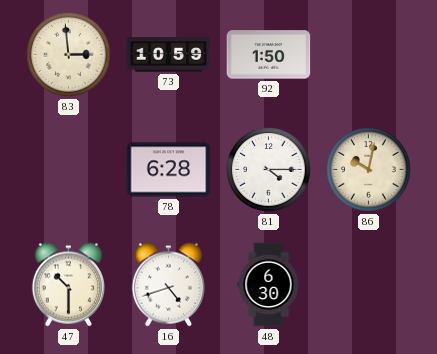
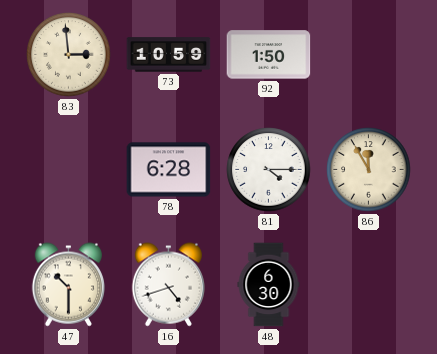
86: 10:02 -> 11:55
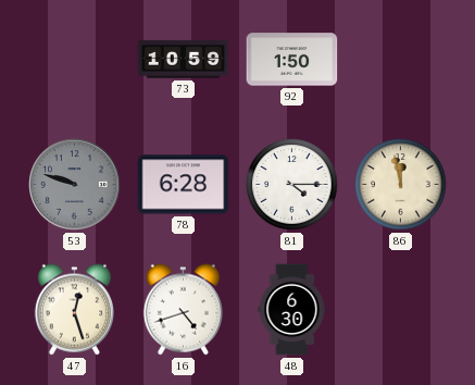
83: 2:59 -> none
53: none -> 9:48
86: 11:55 -> 11:58
47: 10:30 -> 12:27
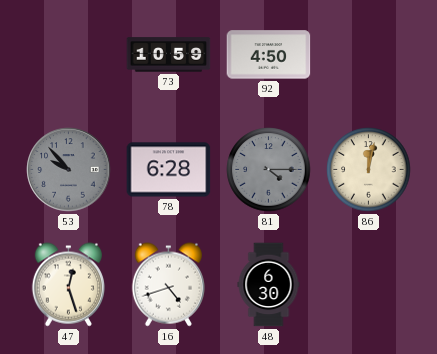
92: 1:50 -> 4:50
53: 9:48 -> 9:53
81 dial: white -> grey
86: 11:58 -> 12:02
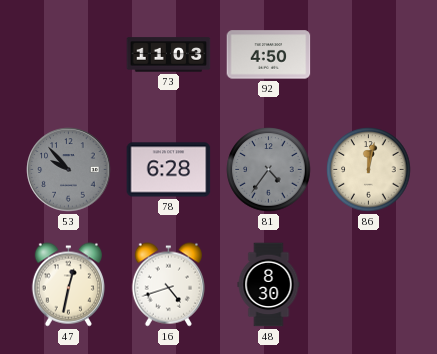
73: 10:59 -> 11:03
81: 4:15 -> 4:36
47: 12:27 -> 12:32
48: 6:30 -> 8:30
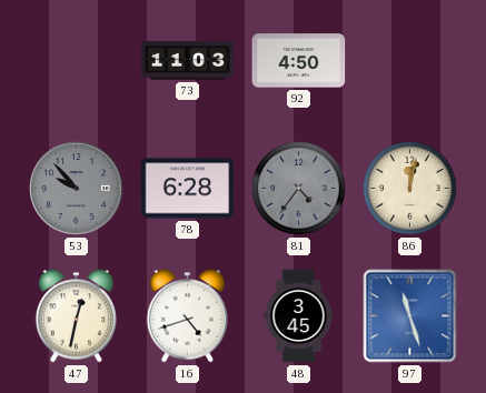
48: 8:30 -> 3:45
97: none -> 11:27
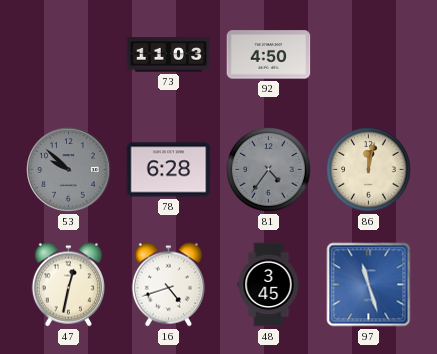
53: 9:53 -> 9:52
